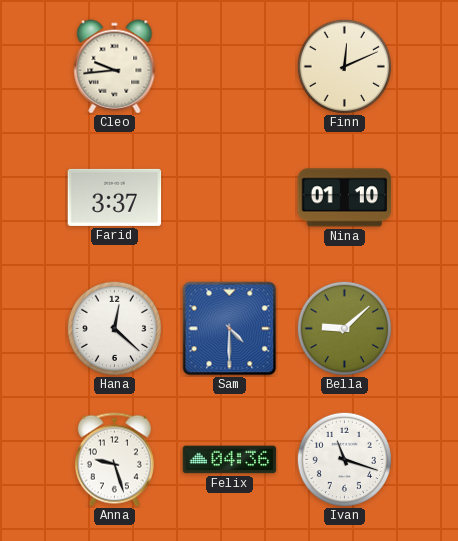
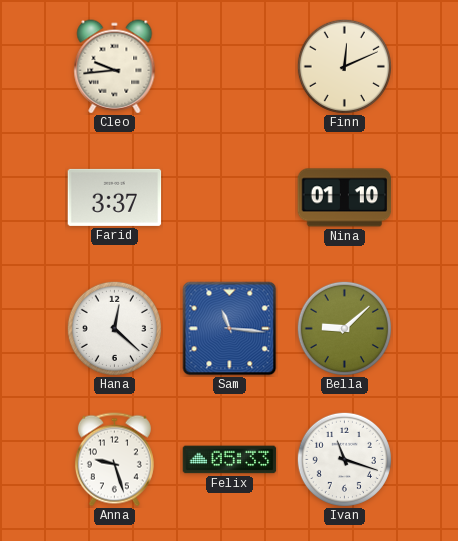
Sam: 4:30 -> 11:16
Felix: 04:36 -> 05:33
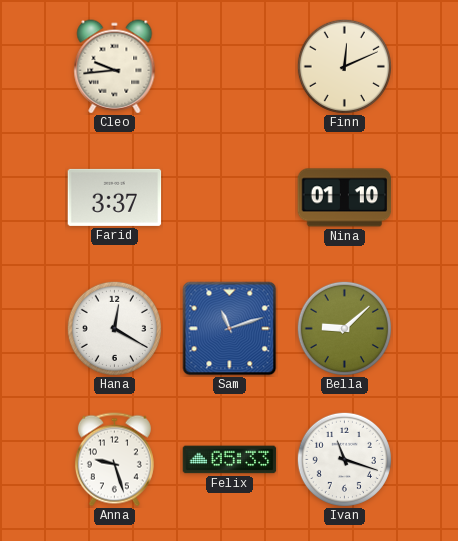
Hana: 12:22 -> 12:20
Sam: 11:16 -> 11:12
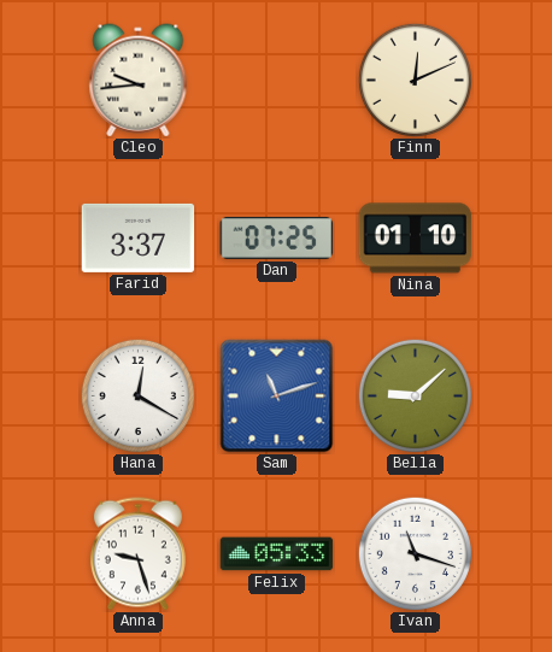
Dan: none -> 07:25
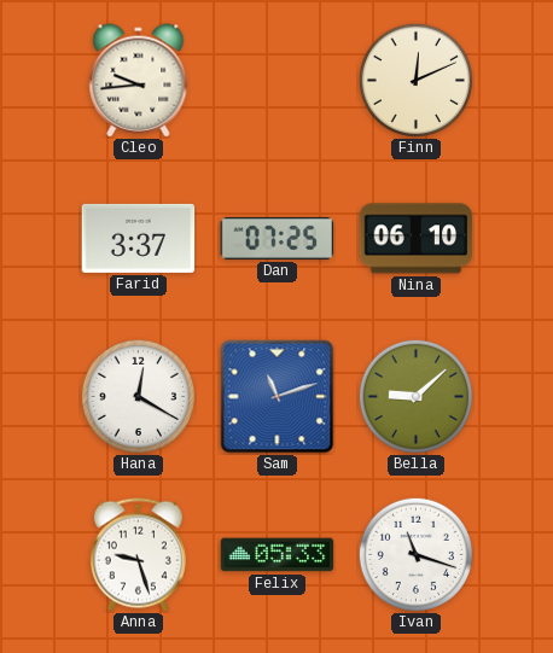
Nina: 01:10 -> 06:10
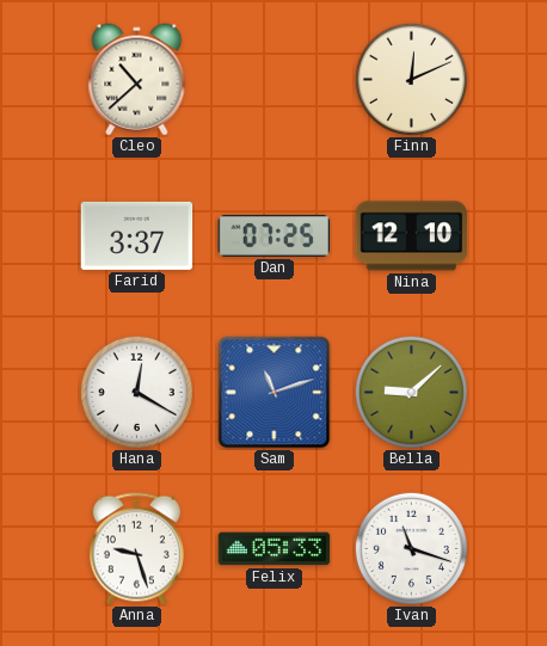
Cleo: 9:44 -> 10:38
Nina: 06:10 -> 12:10
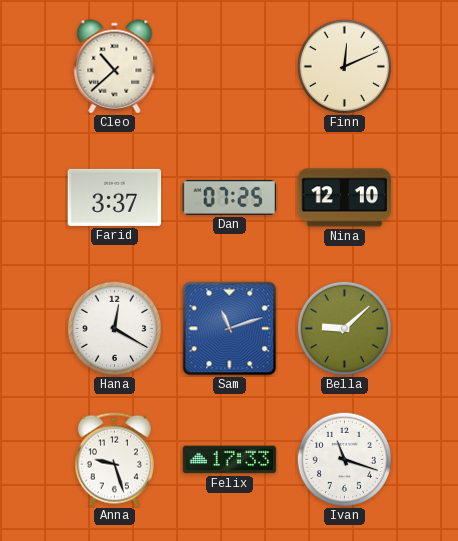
Felix: 05:33 -> 17:33
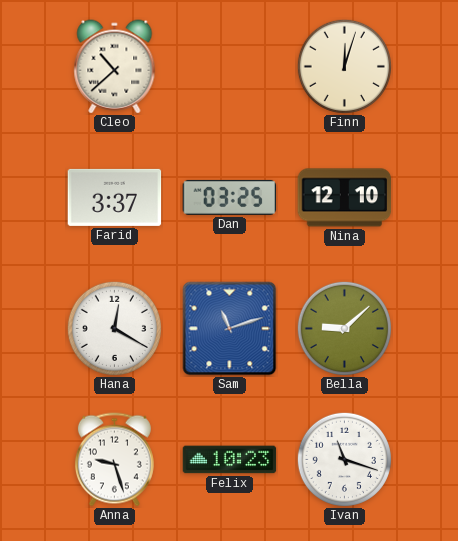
Finn: 12:11 -> 12:03
Dan: 07:25 -> 03:25
Felix: 17:33 -> 10:23
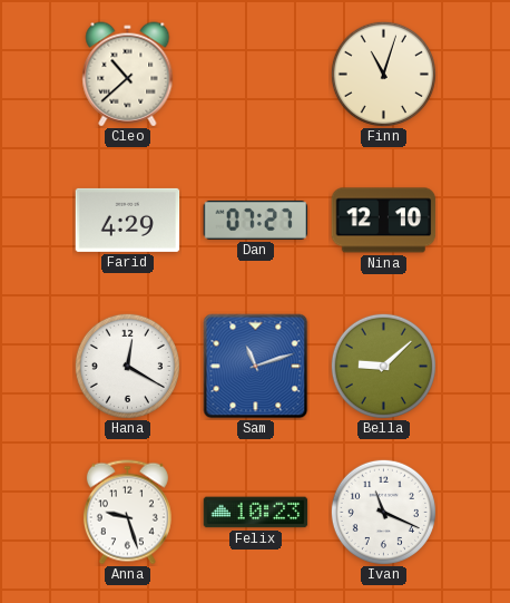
Finn: 12:03 -> 11:03
Farid: 3:37 -> 4:29
Dan: 03:25 -> 07:27
Ivan: 11:18 -> 11:19
